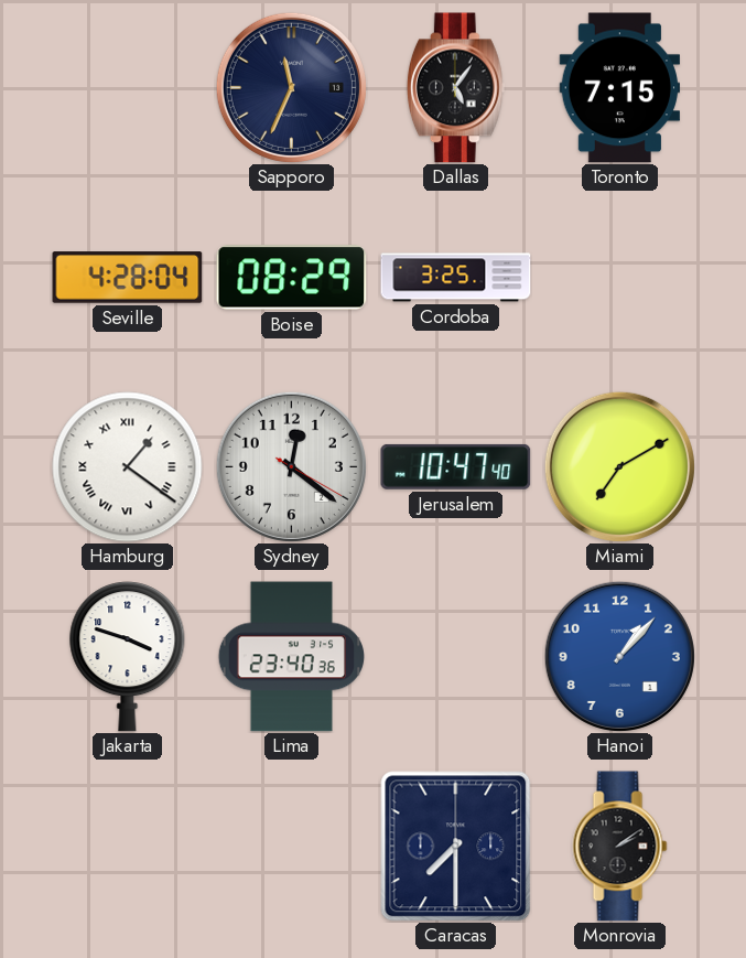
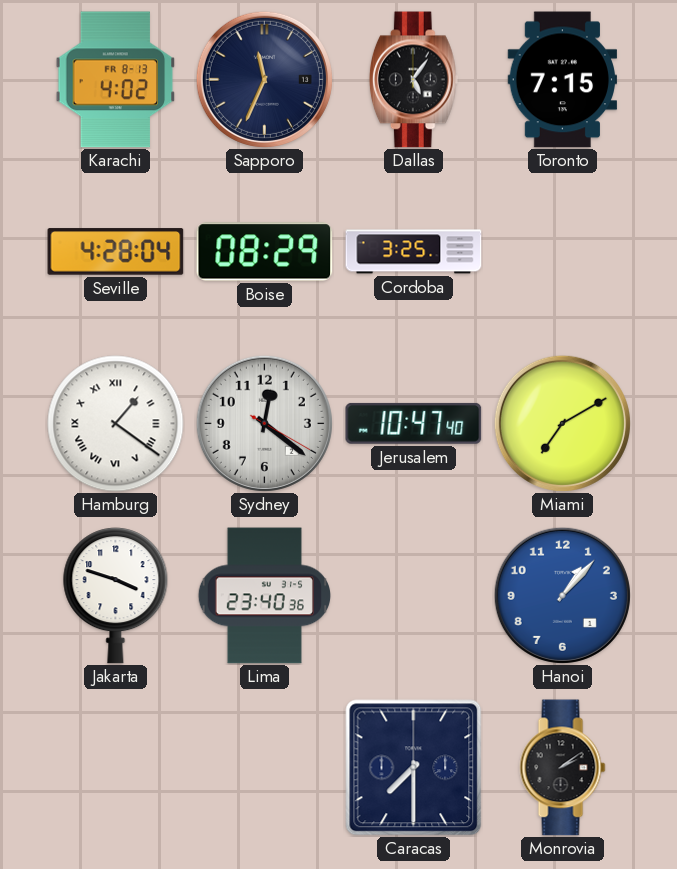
Karachi: none -> 4:02
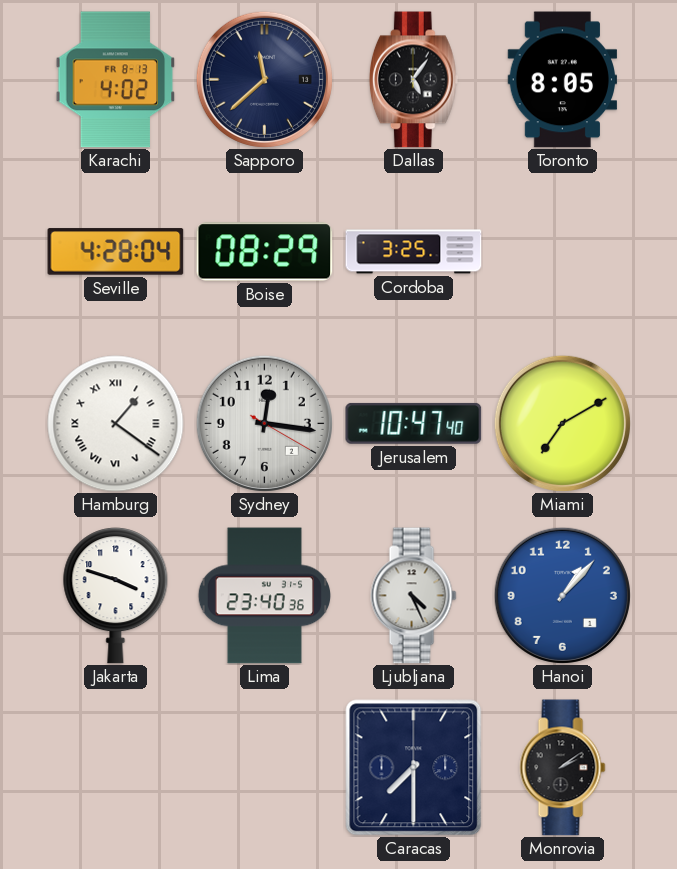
Sapporo: 11:34 -> 11:38
Toronto: 7:15 -> 8:05
Sydney: 12:21 -> 12:16
Ljubljana: none -> 4:26
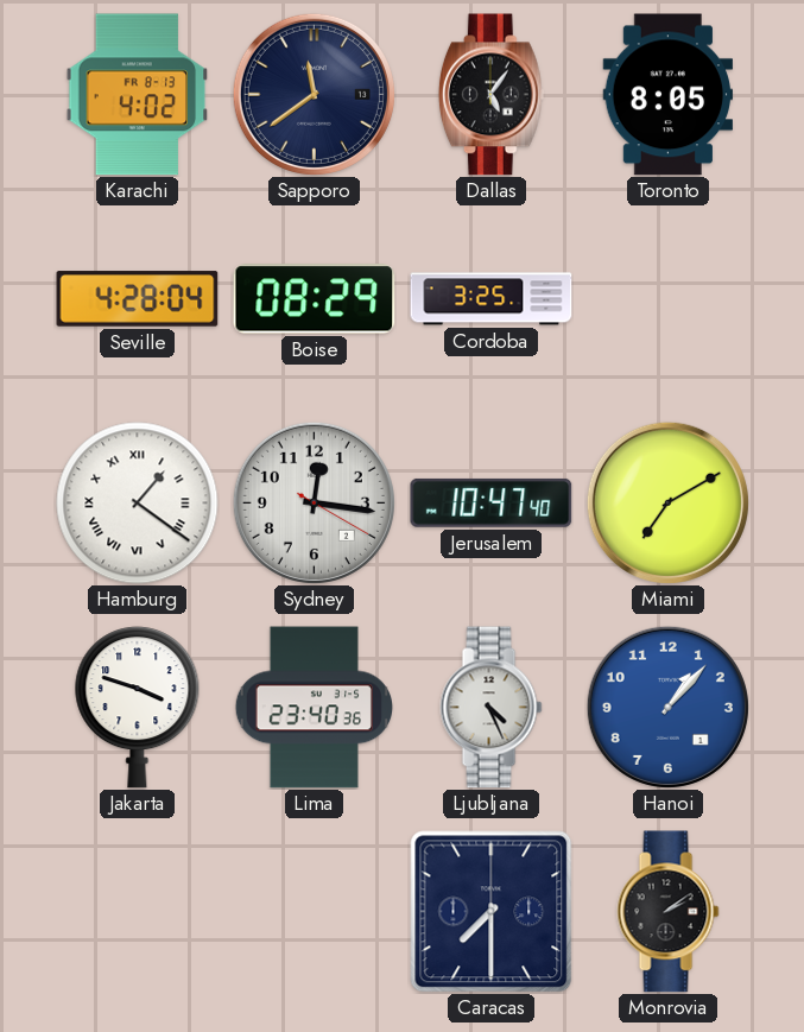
Sapporo: 11:38 -> 11:39
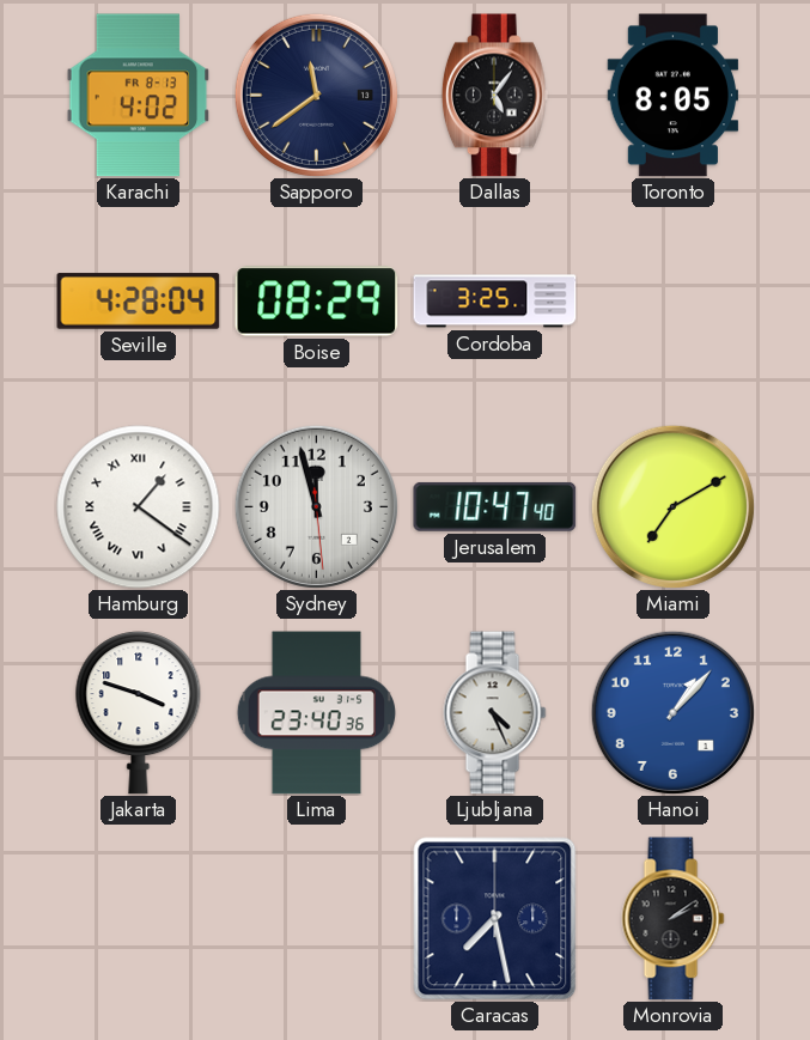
Sydney: 12:16 -> 11:57
Caracas: 7:30 -> 7:28
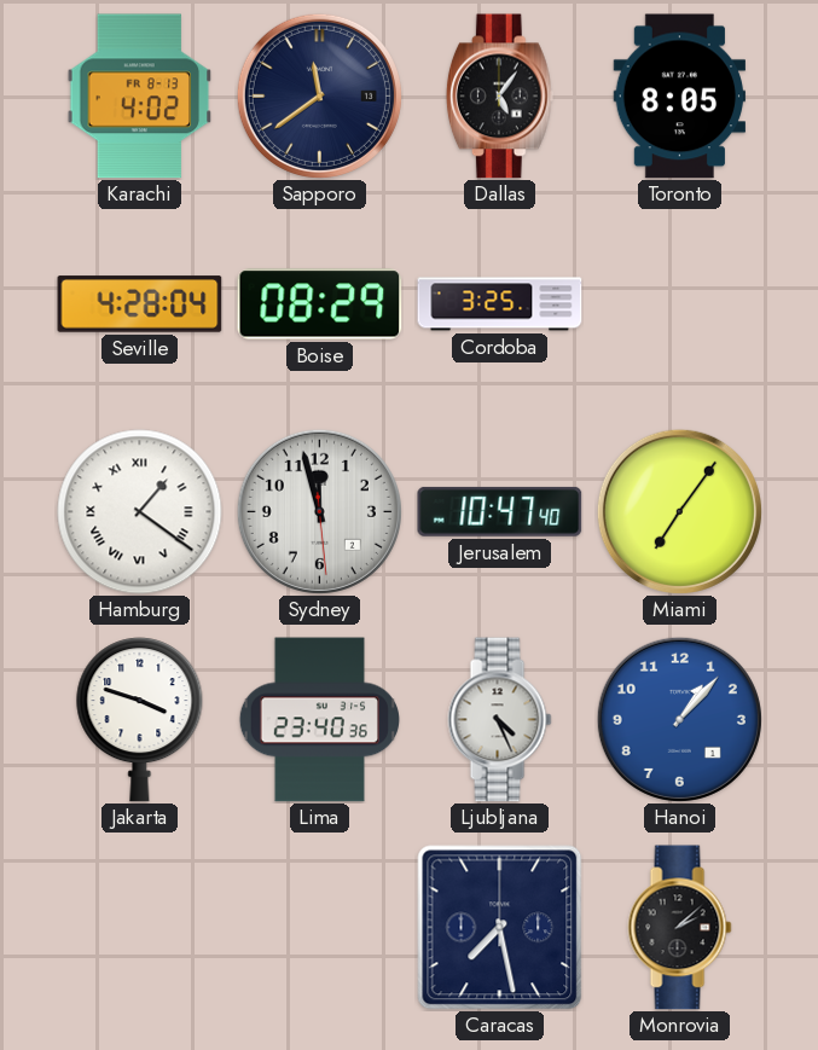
Miami: 7:10 -> 7:06
Monrovia: 2:09 -> 2:08
